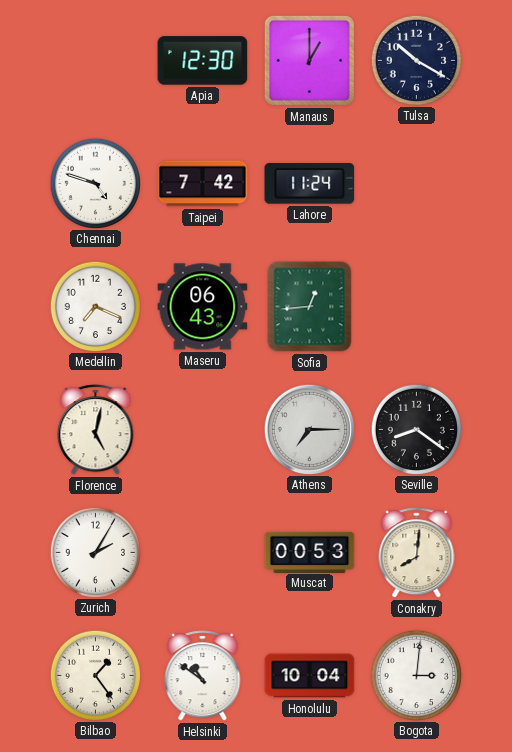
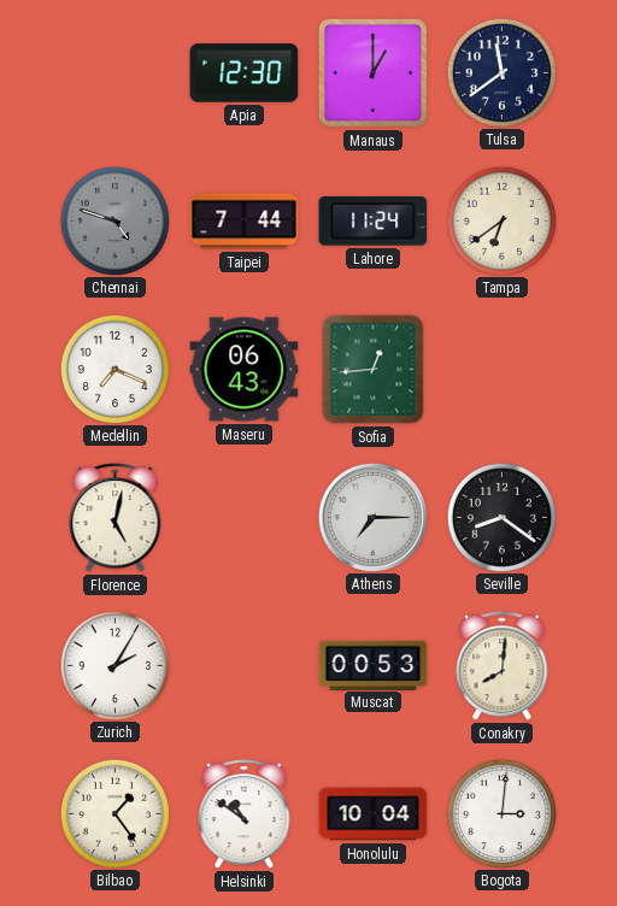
Tulsa: 10:20 -> 11:39
Chennai dial: white -> grey
Taipei: 7:42 -> 7:44
Tampa: none -> 6:39
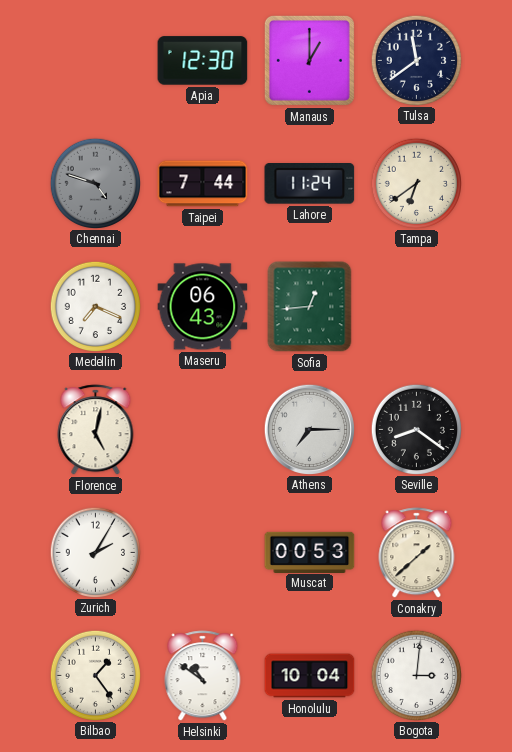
Conakry: 8:01 -> 1:38
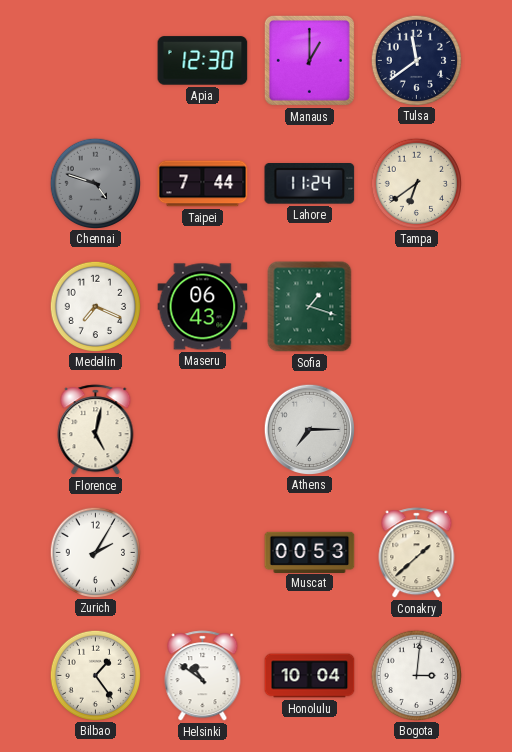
Sofia: 12:44 -> 1:18
Seville: 8:21 -> none
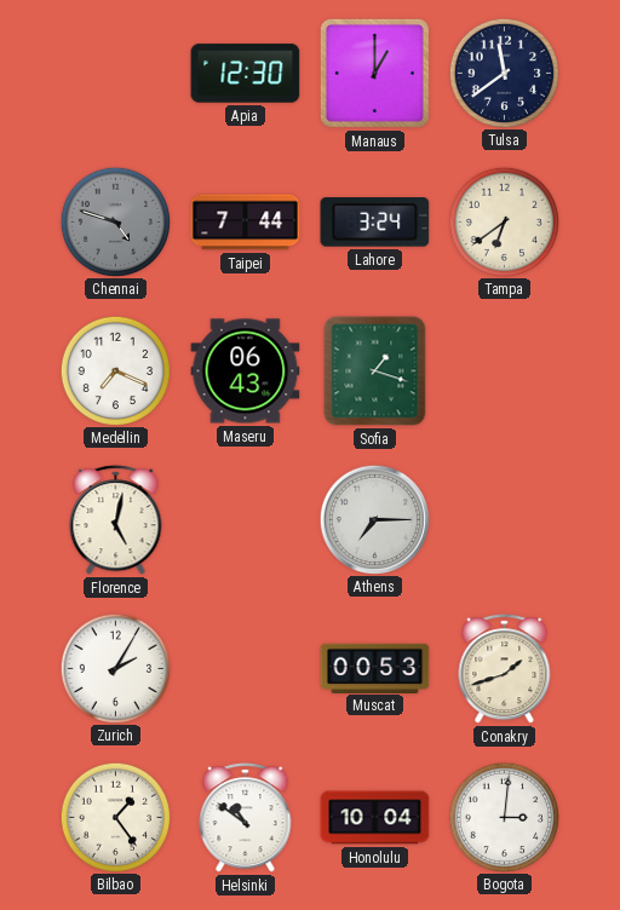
Lahore: 11:24 -> 3:24
Conakry: 1:38 -> 1:42
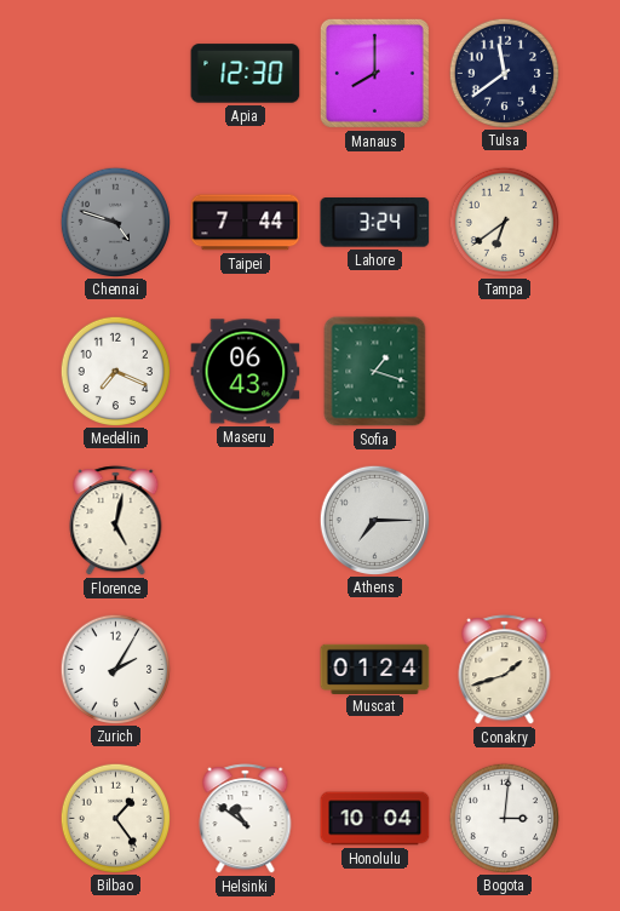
Manaus: 1:00 -> 8:00
Muscat: 00:53 -> 01:24
